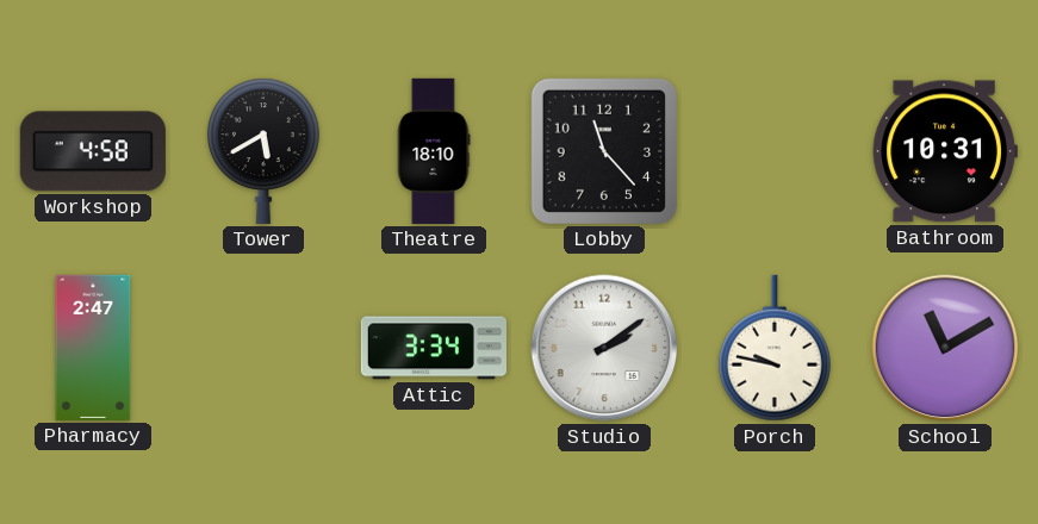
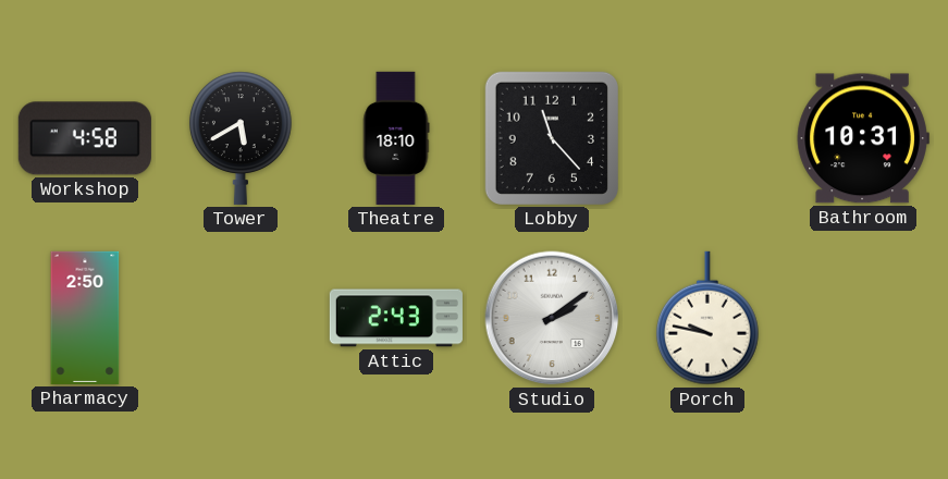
Pharmacy: 2:47 -> 2:50
Attic: 3:34 -> 2:43
School: 11:10 -> none
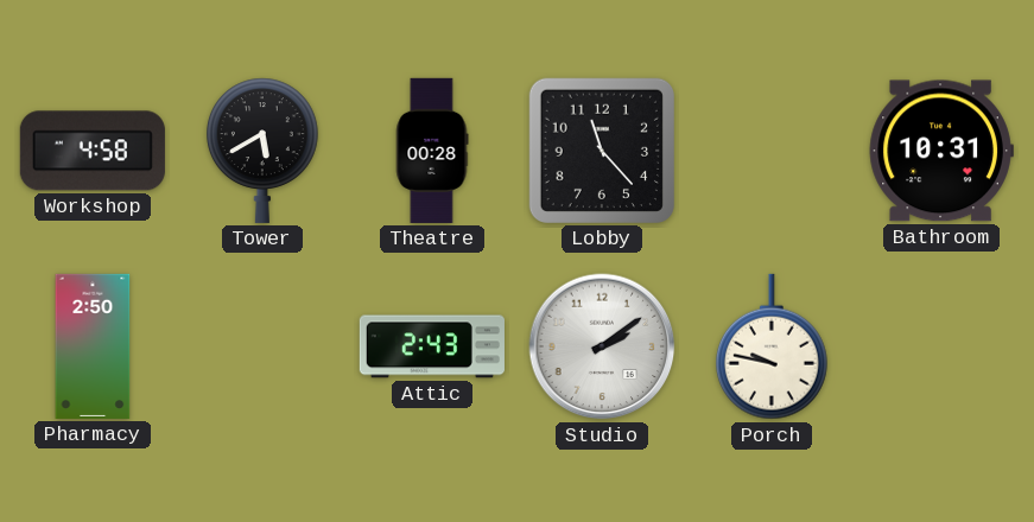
Theatre: 18:10 -> 00:28
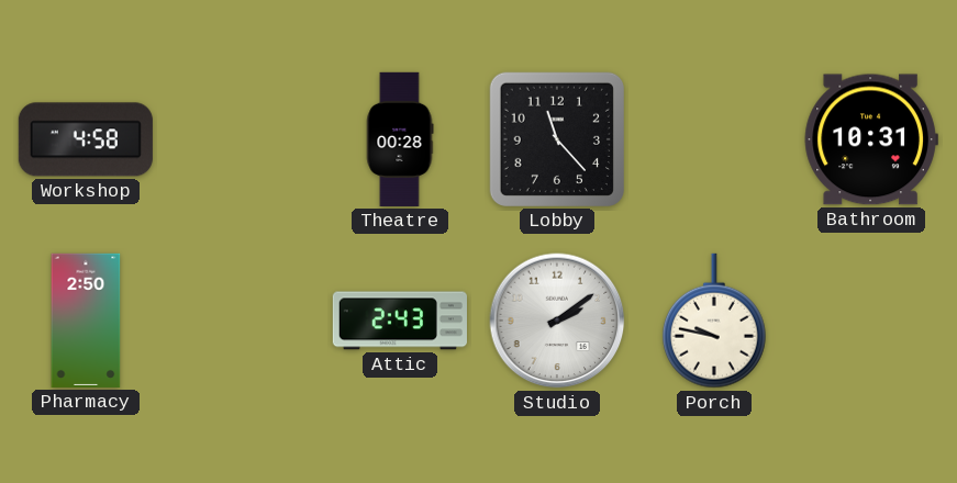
Tower: 5:40 -> none
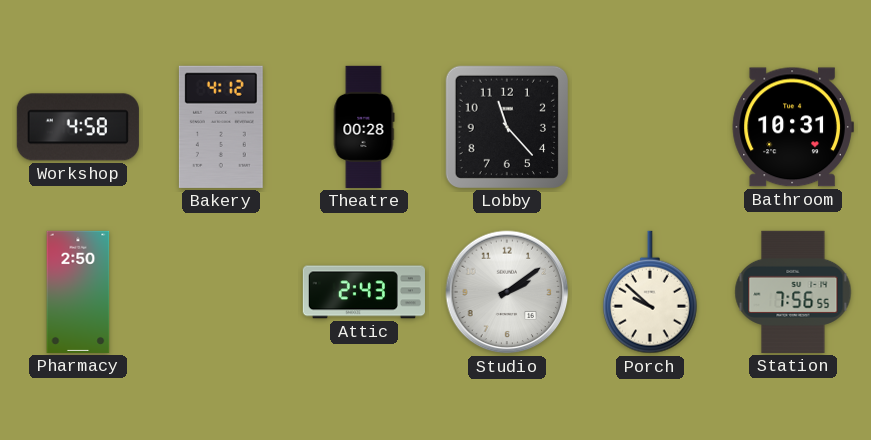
Bakery: none -> 4:12
Porch: 9:47 -> 9:52
Station: none -> 7:56
